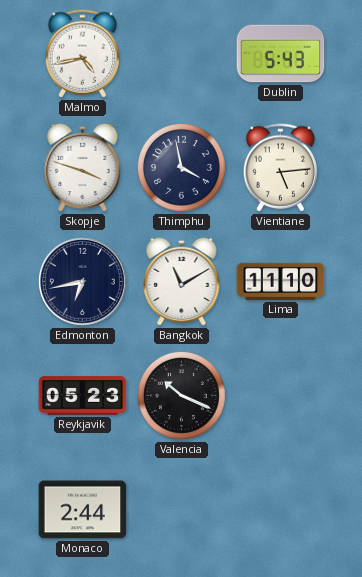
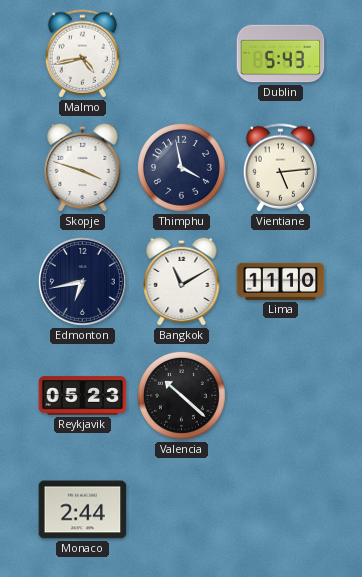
Valencia: 10:19 -> 10:22
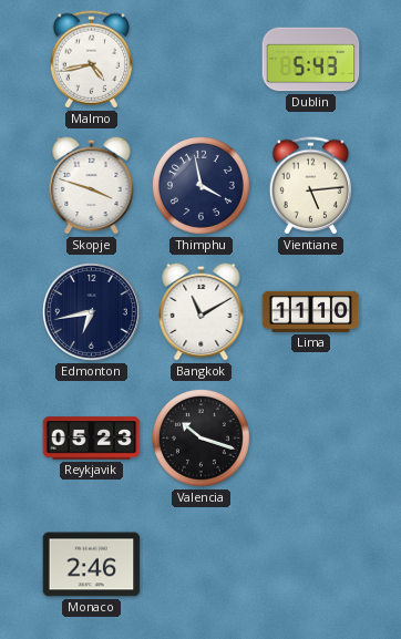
Valencia: 10:22 -> 10:18
Monaco: 2:44 -> 2:46
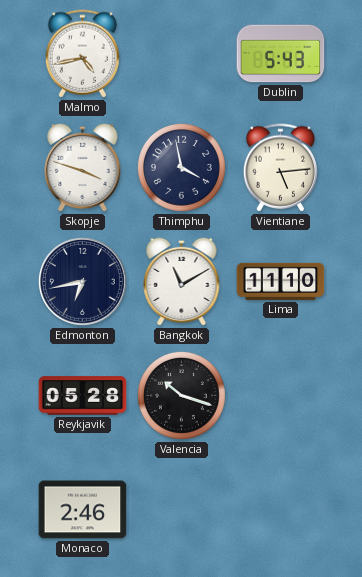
Reykjavik: 05:23 -> 05:28
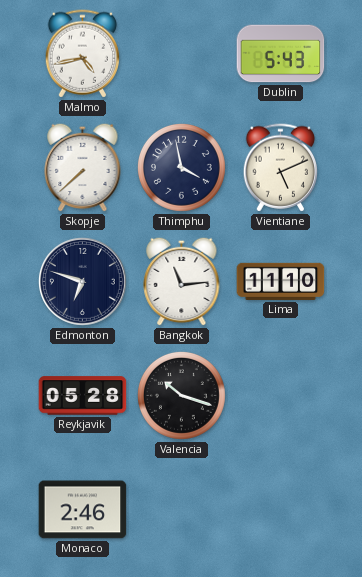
Skopje: 3:48 -> 7:38
Vientiane: 5:14 -> 5:11
Edmonton: 6:43 -> 6:48
Bangkok: 11:10 -> 11:14
